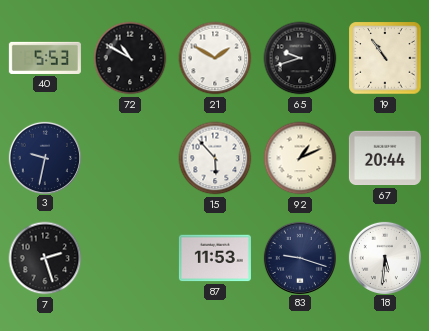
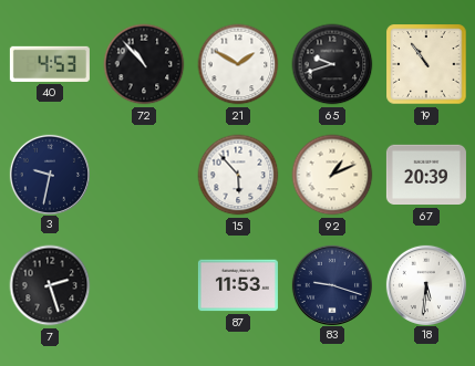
40: 5:53 -> 4:53
72: 10:50 -> 10:53
67: 20:44 -> 20:39
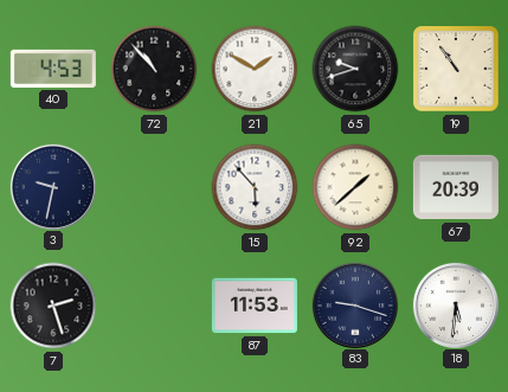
92: 1:11 -> 1:38
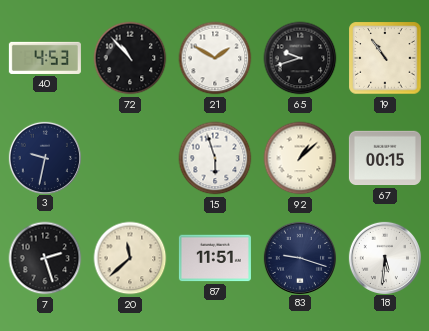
15: 5:53 -> 5:57
92: 1:38 -> 1:08
67: 20:39 -> 00:15
20: none -> 11:38
87: 11:53 -> 11:51
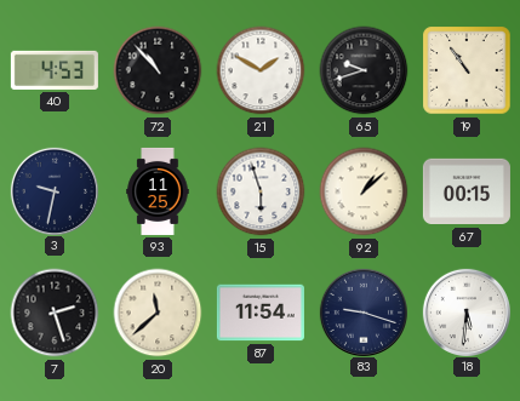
93: none -> 11:25
87: 11:51 -> 11:54
